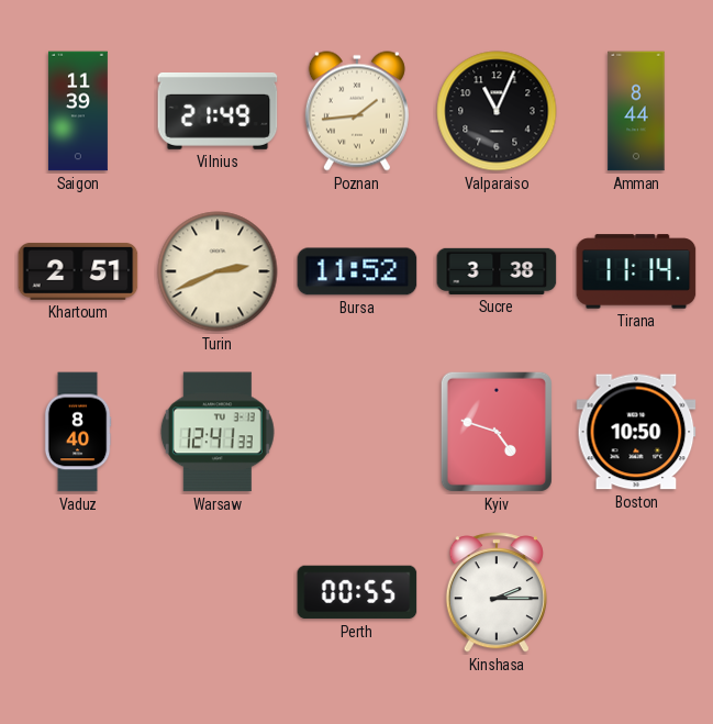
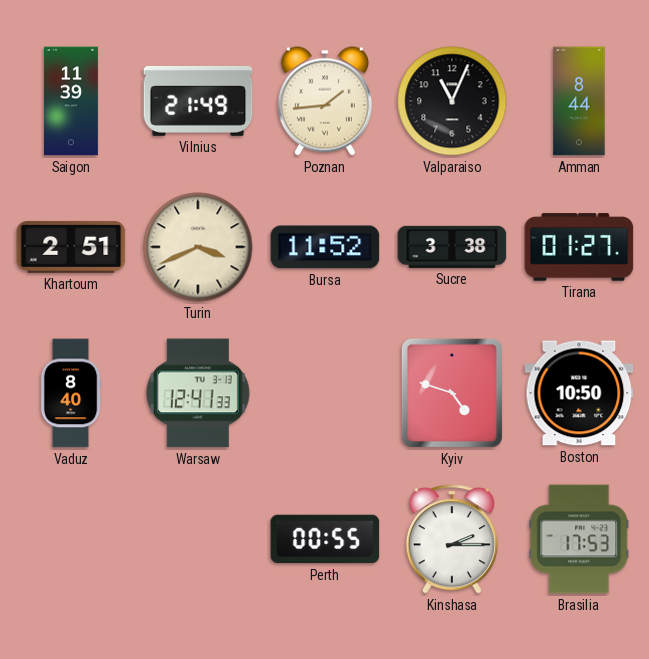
Turin: 2:41 -> 3:41
Tirana: 11:14 -> 01:27
Brasilia: none -> 17:53
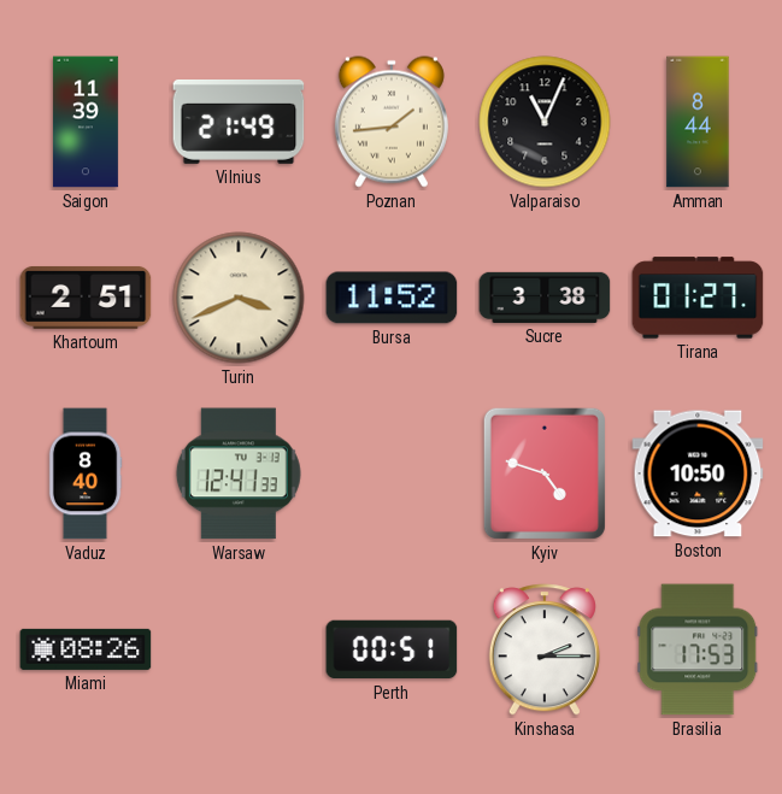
Miami: none -> 08:26
Perth: 00:55 -> 00:51
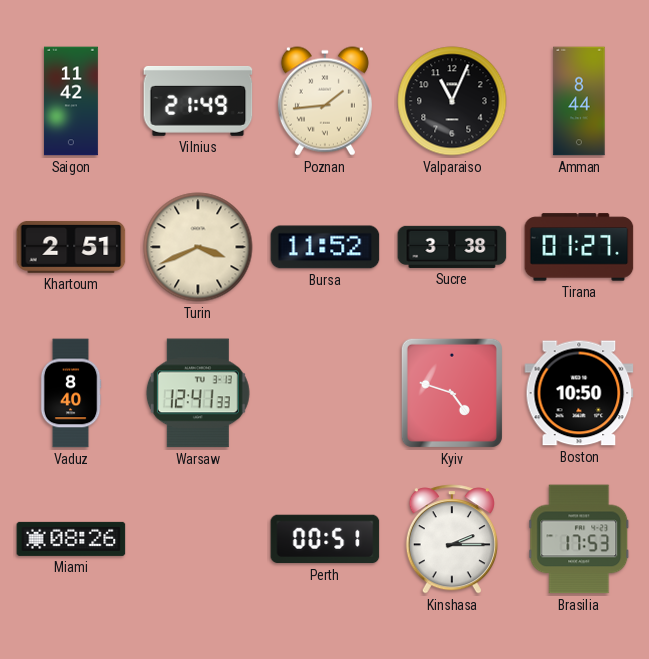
Saigon: 11:39 -> 11:42
